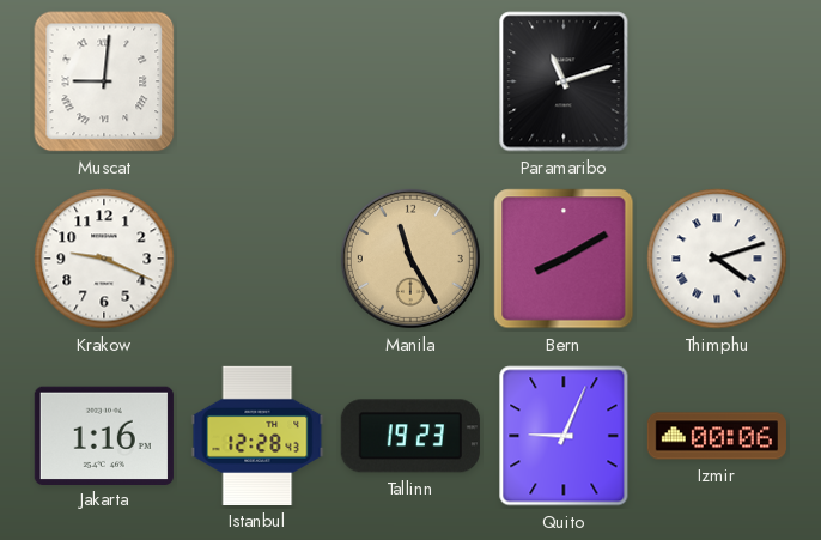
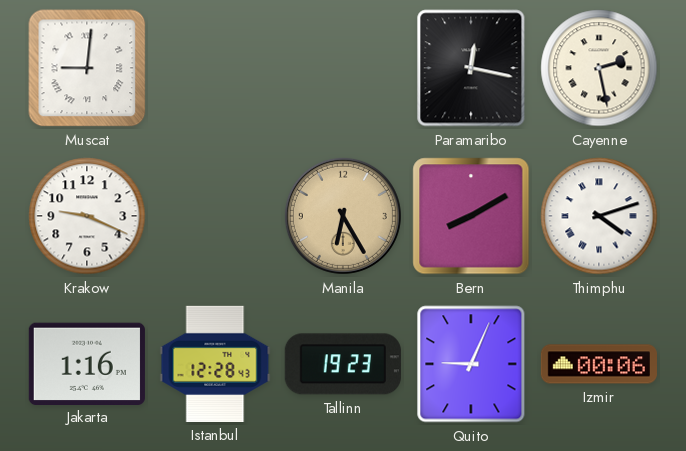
Paramaribo: 11:12 -> 12:17
Cayenne: none -> 2:28
Manila: 11:25 -> 6:25
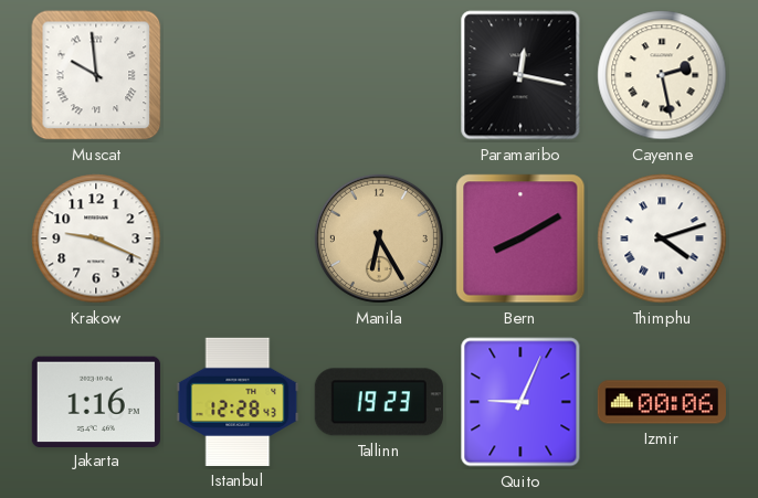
Muscat: 9:01 -> 9:59
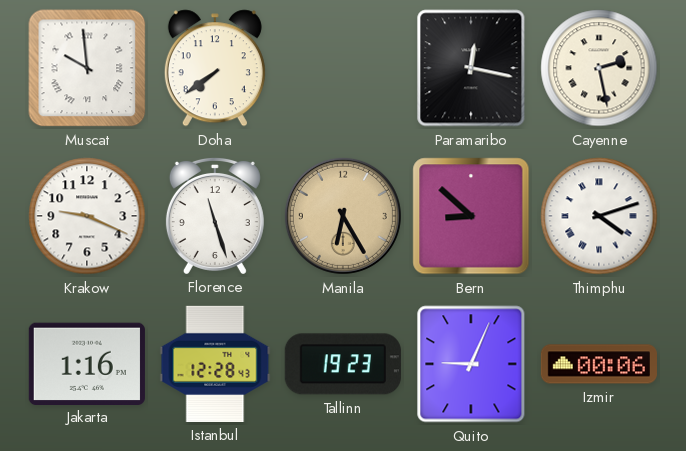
Doha: none -> 7:39
Florence: none -> 11:27
Bern: 8:10 -> 8:52
